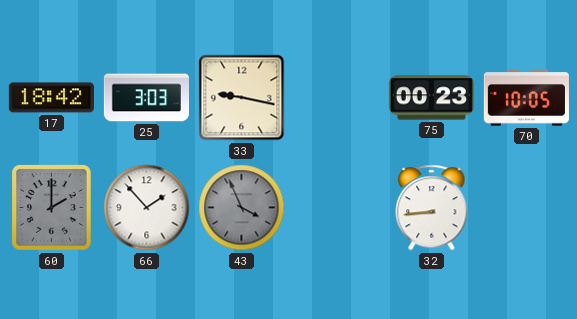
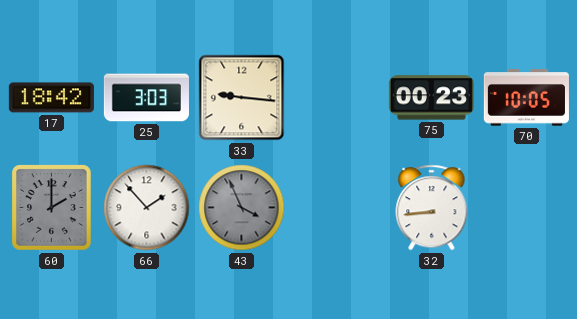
33: 9:17 -> 9:16
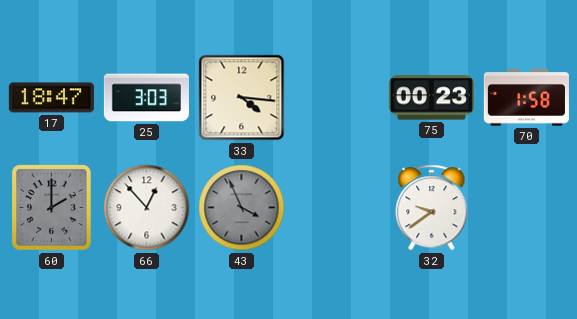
17: 18:42 -> 18:47
33: 9:16 -> 4:16
70: 10:05 -> 1:58
66: 1:53 -> 12:53
32: 8:44 -> 9:39
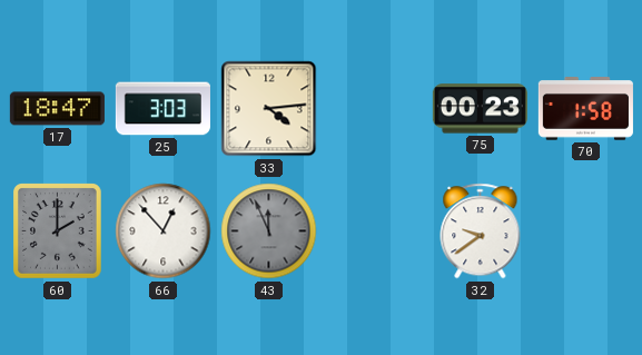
33: 4:16 -> 4:14
43: 3:56 -> 11:56
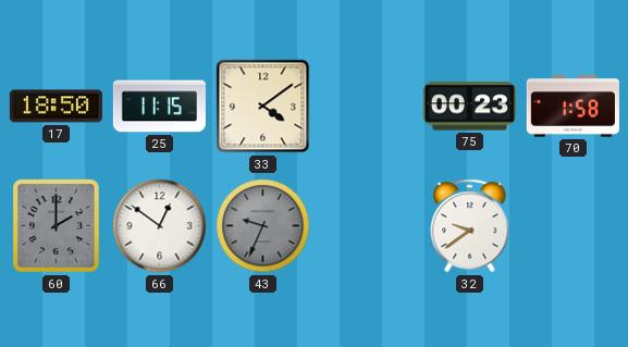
17: 18:47 -> 18:50
25: 3:03 -> 11:15
33: 4:14 -> 4:09
66: 12:53 -> 12:51
43: 11:56 -> 9:34
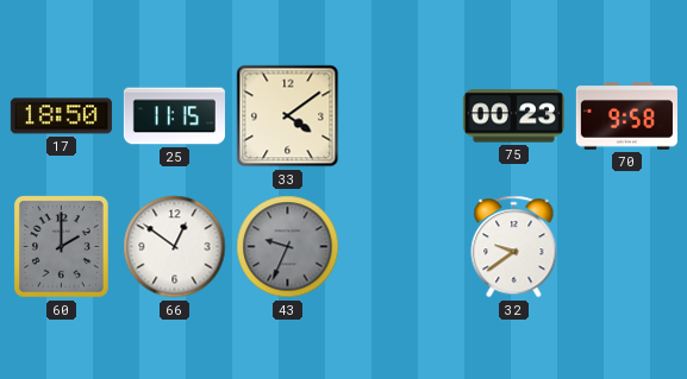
70: 1:58 -> 9:58
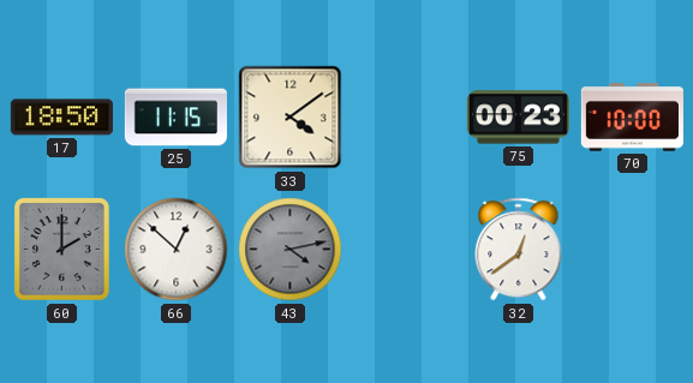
70: 9:58 -> 10:00
66: 12:51 -> 12:52
43: 9:34 -> 4:13
32: 9:39 -> 12:39
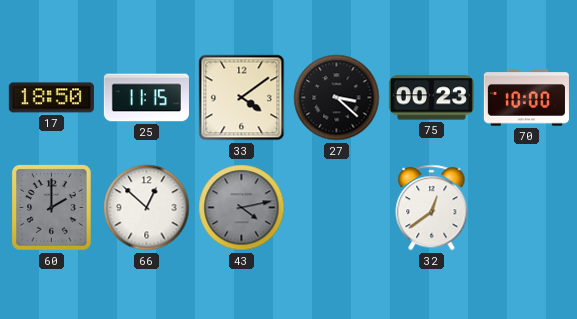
27: none -> 3:22
